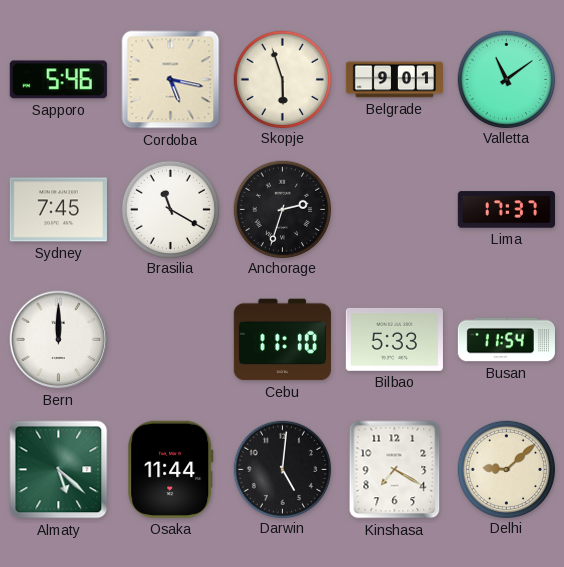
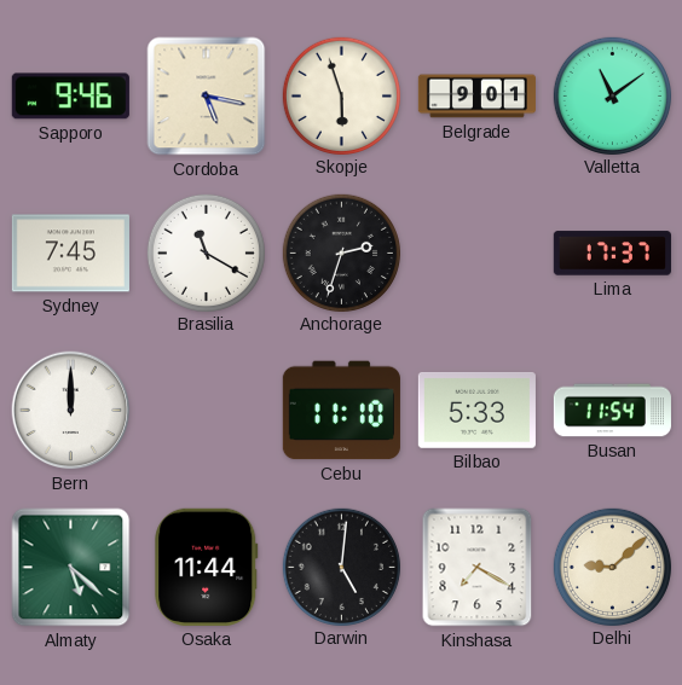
Sapporo: 5:46 -> 9:46
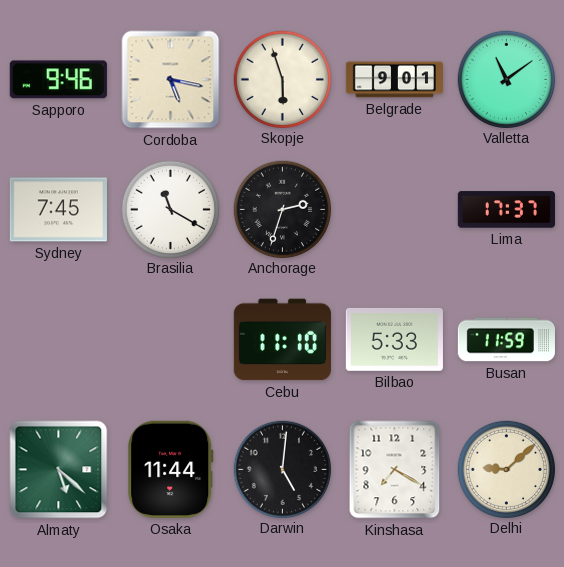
Bern: 12:00 -> none
Busan: 11:54 -> 11:59
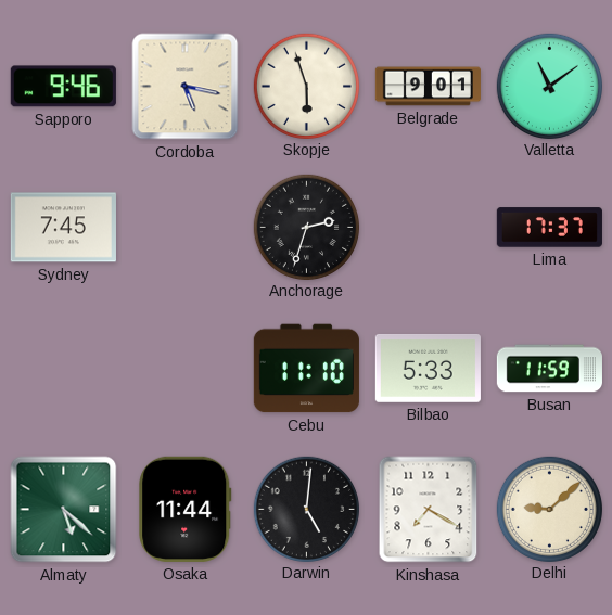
Brasilia: 11:20 -> none
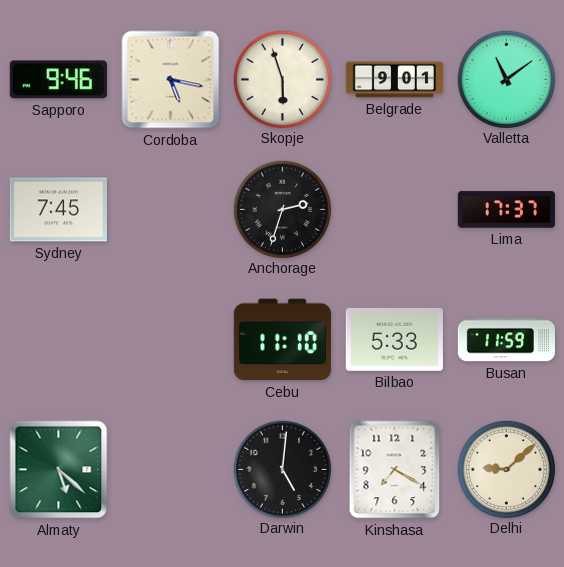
Osaka: 11:44 -> none
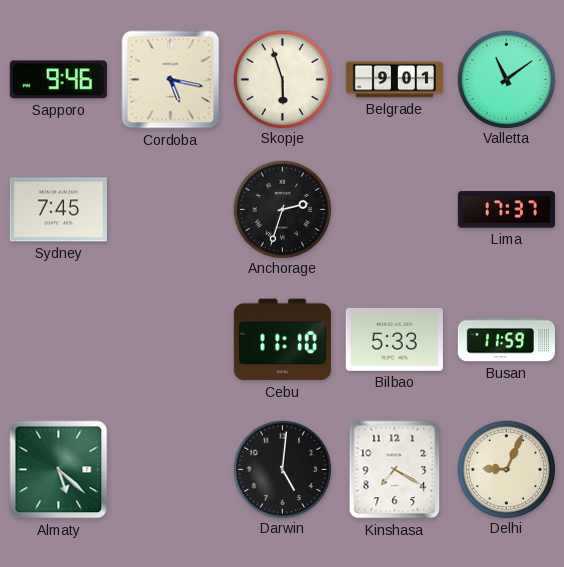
Delhi: 9:08 -> 9:04
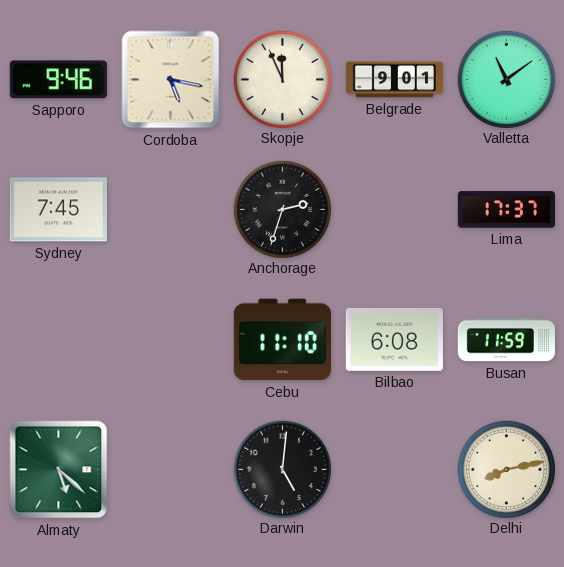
Skopje: 5:57 -> 11:56
Bilbao: 5:33 -> 6:08
Kinshasa: 7:20 -> none
Delhi: 9:04 -> 8:13
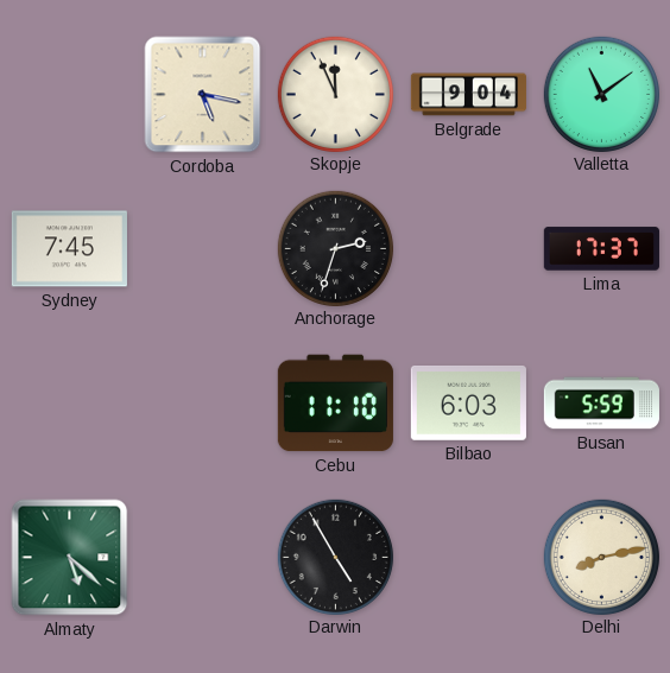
Sapporo: 9:46 -> none
Belgrade: 9:01 -> 9:04
Bilbao: 6:08 -> 6:03
Busan: 11:59 -> 5:59
Darwin: 5:01 -> 4:55
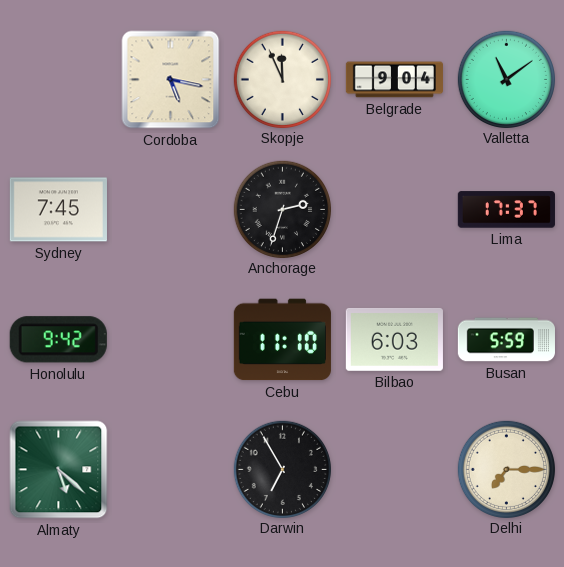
Honolulu: none -> 9:42
Darwin: 4:55 -> 6:55
Delhi: 8:13 -> 7:15
